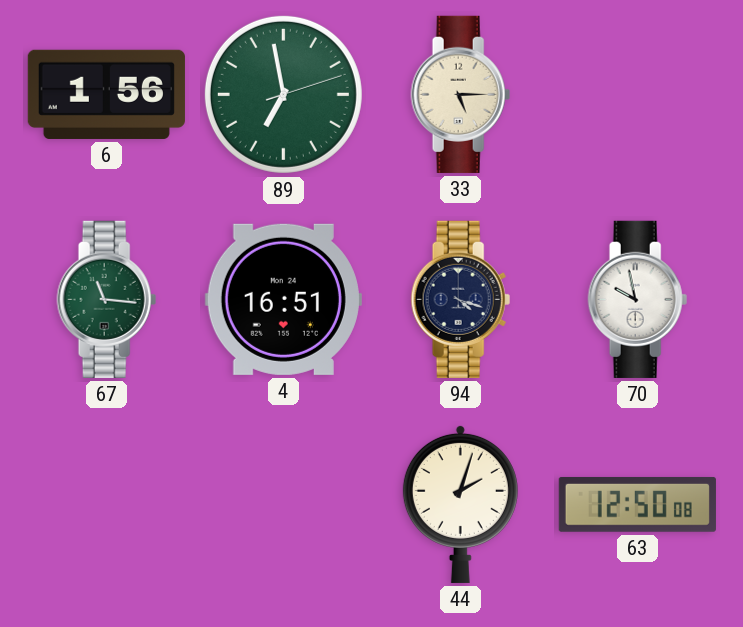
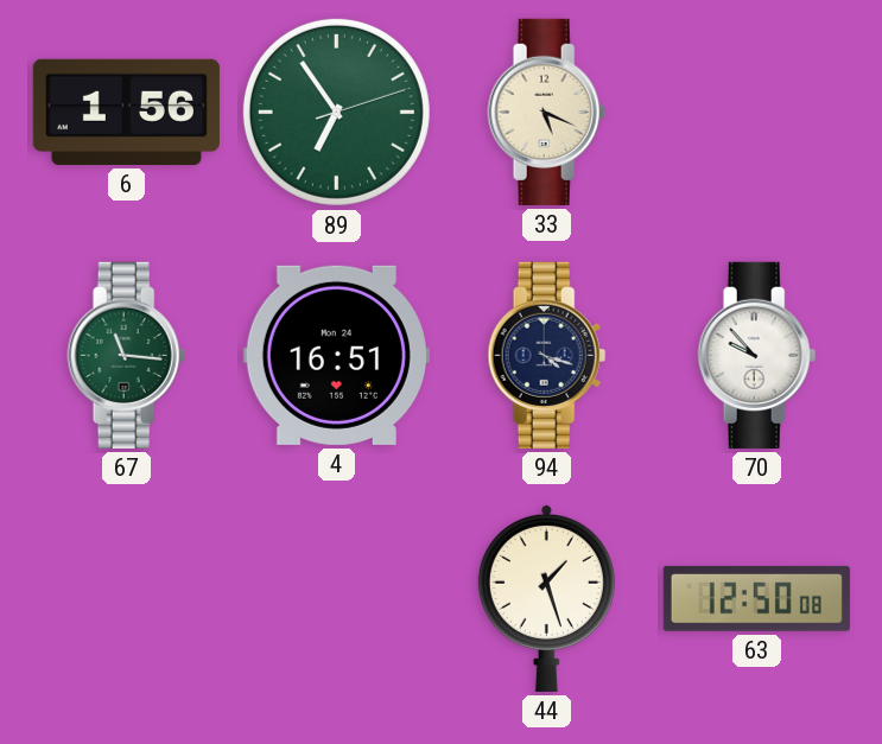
89: 6:58 -> 6:54
33: 5:15 -> 5:19
70: 9:58 -> 9:53
44: 2:03 -> 1:27
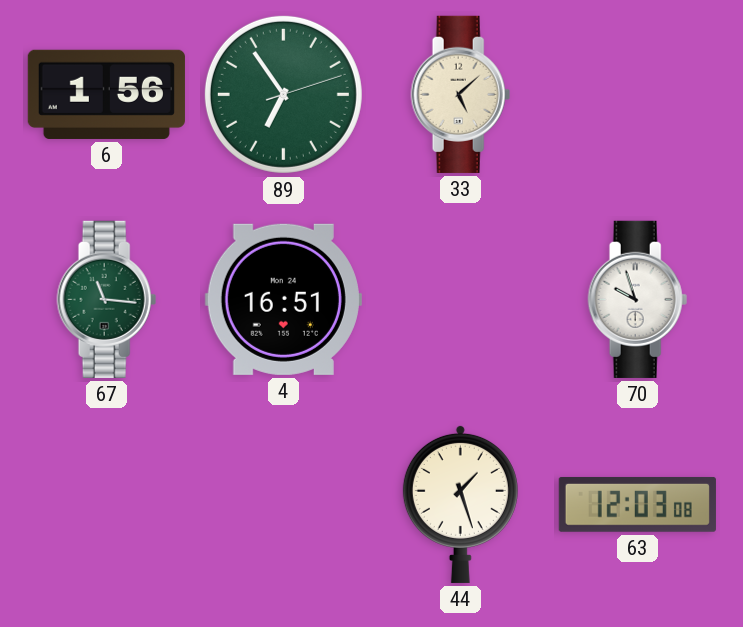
33: 5:19 -> 5:08
94: 4:18 -> none
70: 9:53 -> 9:57
63: 12:50 -> 12:03
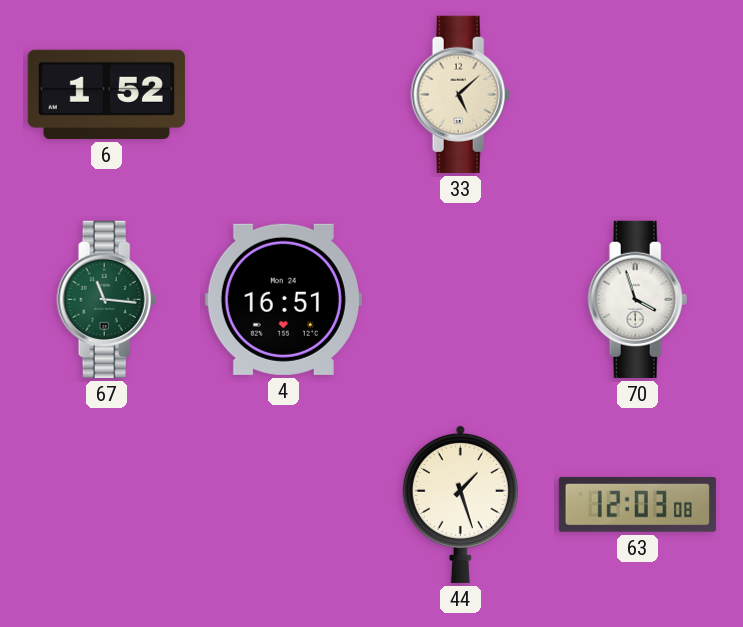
6: 1:56 -> 1:52
89: 6:54 -> none
70: 9:57 -> 3:57
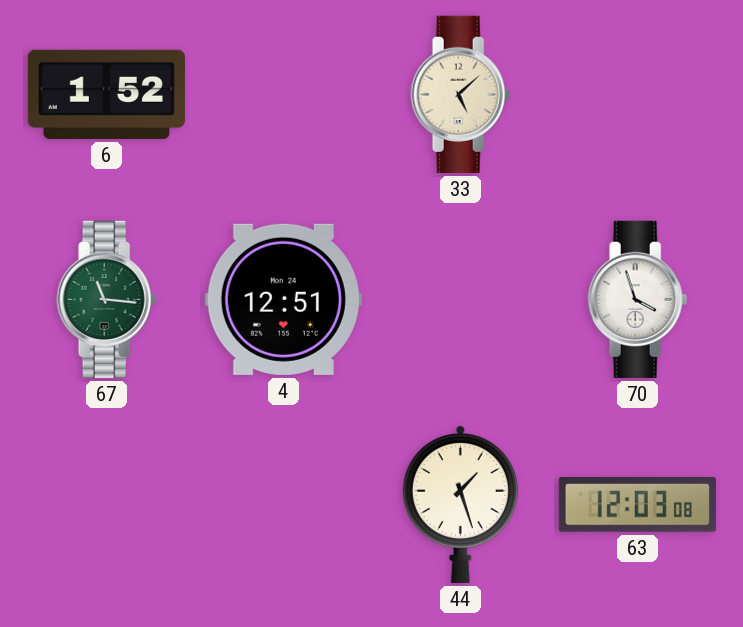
4: 16:51 -> 12:51
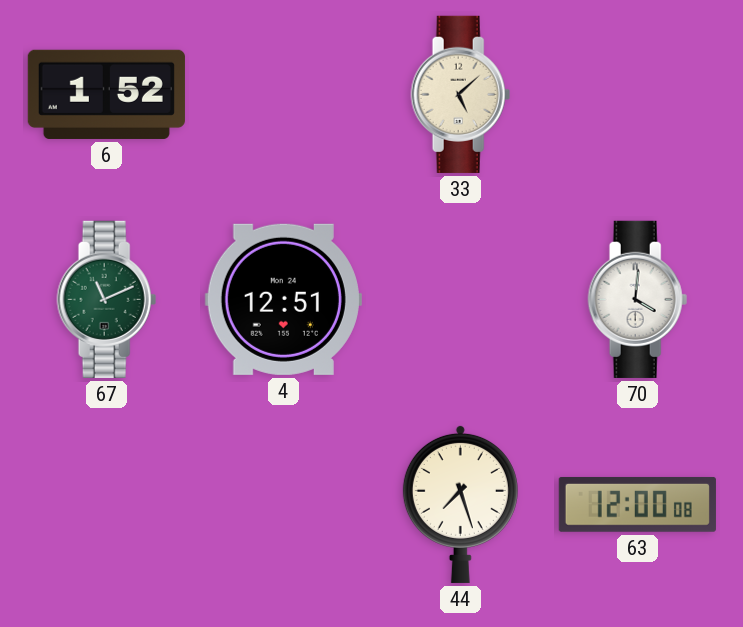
67: 11:16 -> 11:11
70: 3:57 -> 4:01
44: 1:27 -> 7:27
63: 12:03 -> 12:00
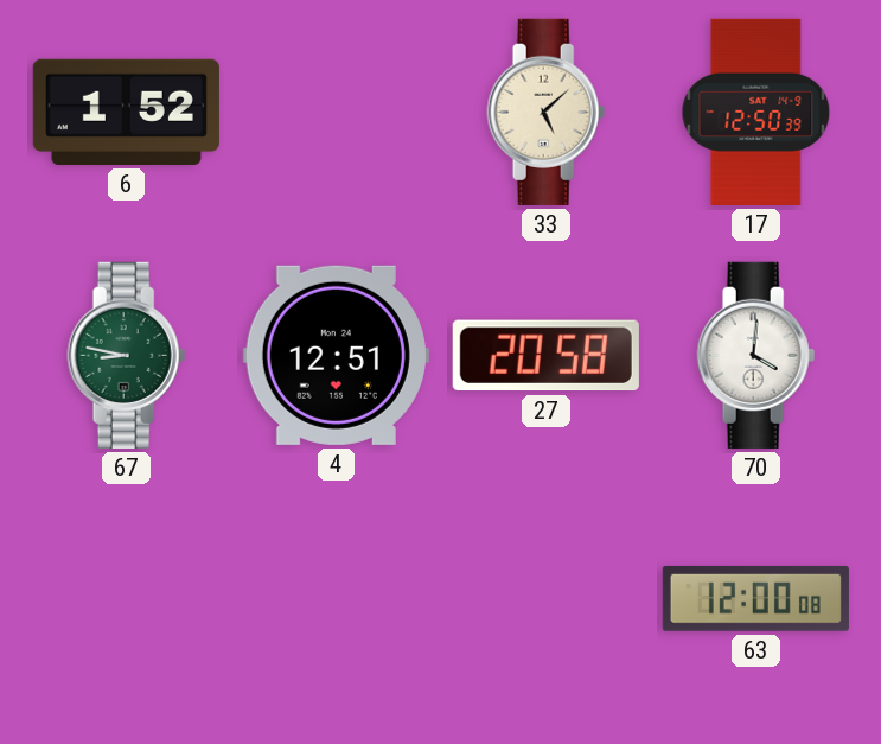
17: none -> 12:50
67: 11:11 -> 8:47
27: none -> 20:58
44: 7:27 -> none
